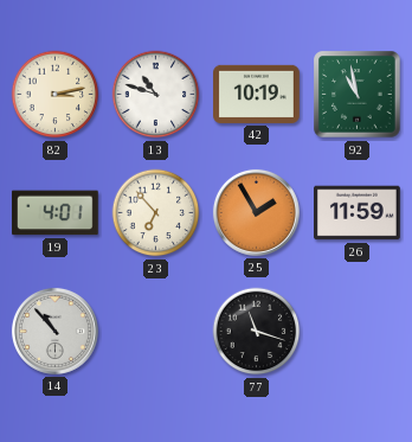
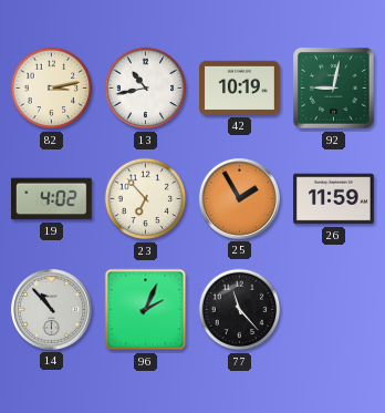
13: 10:48 -> 10:43
92: 10:58 -> 9:02
19: 4:01 -> 4:02
96: none -> 2:04
77: 11:18 -> 11:23
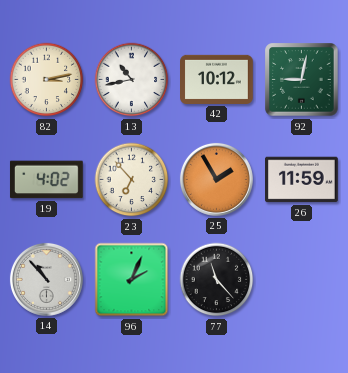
42: 10:19 -> 10:12
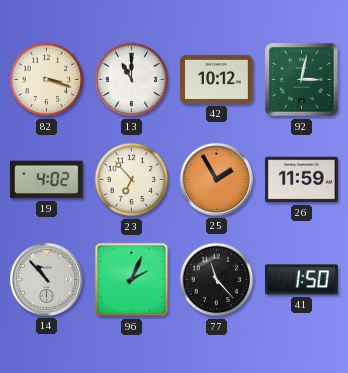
82: 3:13 -> 3:18
13: 10:43 -> 11:00
92: 9:02 -> 3:02
41: none -> 1:50
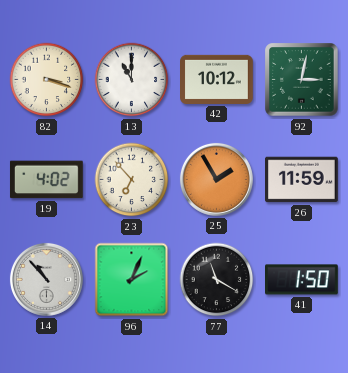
77: 11:23 -> 11:20
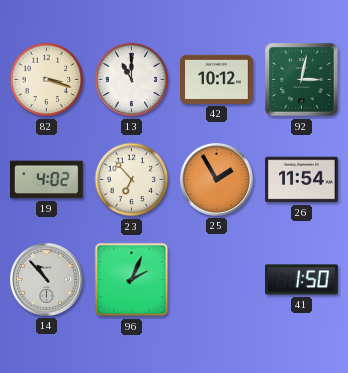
26: 11:59 -> 11:54
77: 11:20 -> none
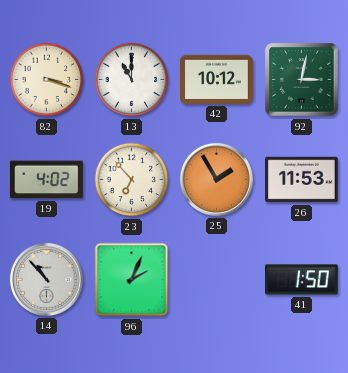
26: 11:54 -> 11:53
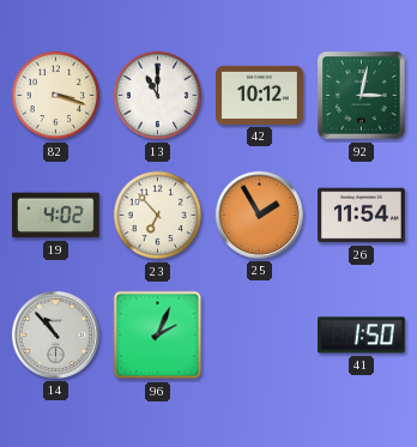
26: 11:53 -> 11:54
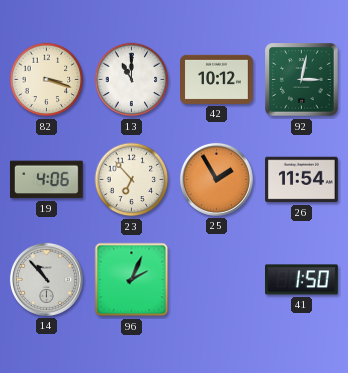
19: 4:02 -> 4:06
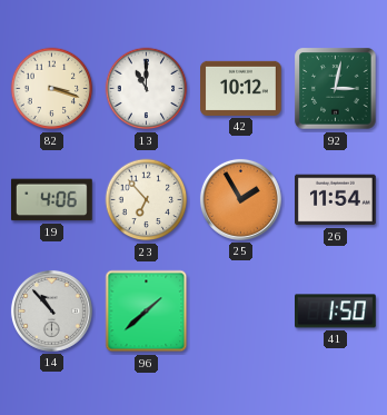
96: 2:04 -> 1:38
